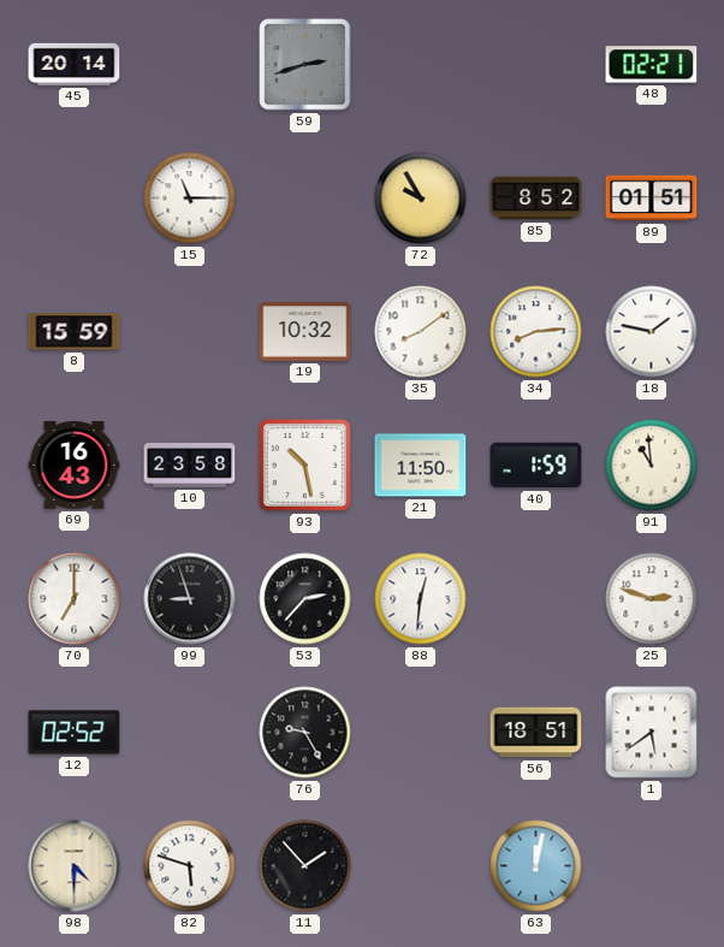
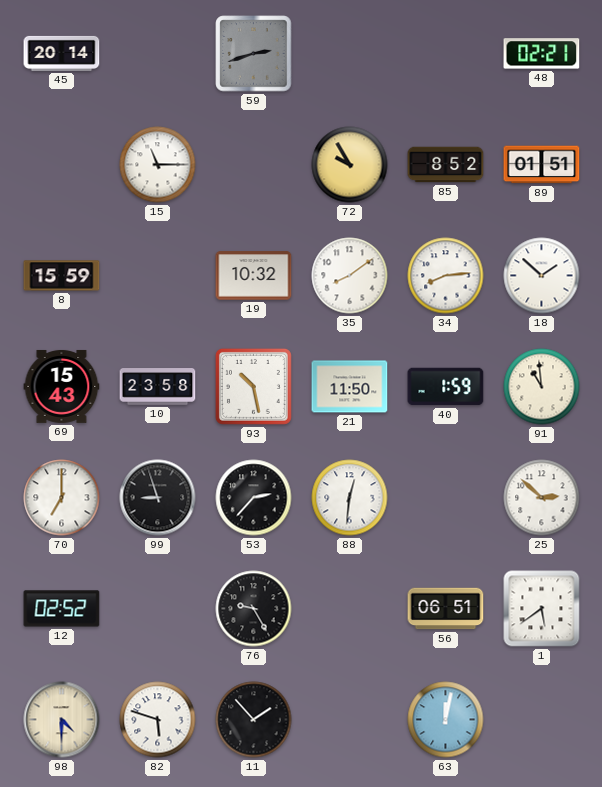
18: 1:47 -> 1:52
69: 16:43 -> 15:43
25: 2:48 -> 2:52
56: 18:51 -> 06:51
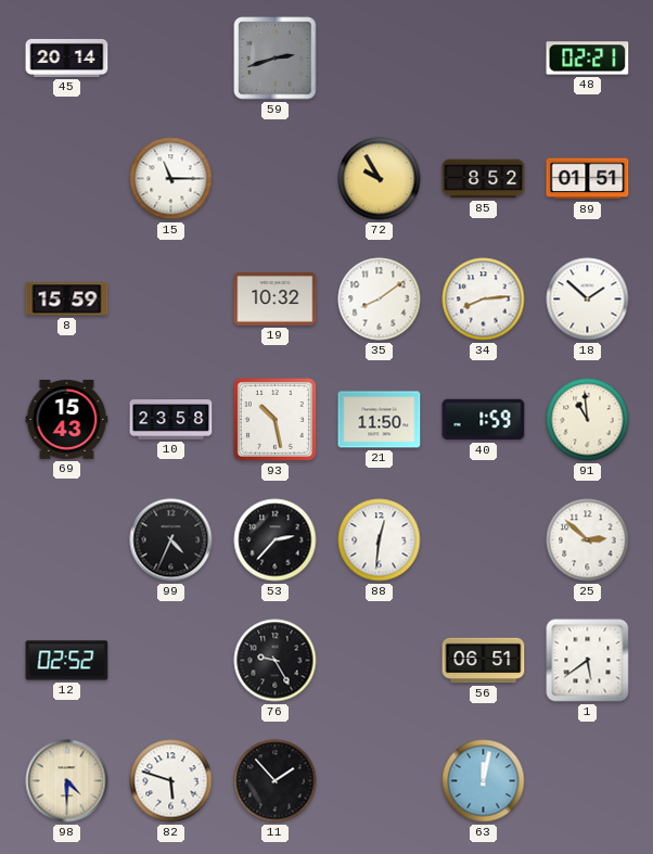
70: 7:00 -> none
99: 8:57 -> 4:34
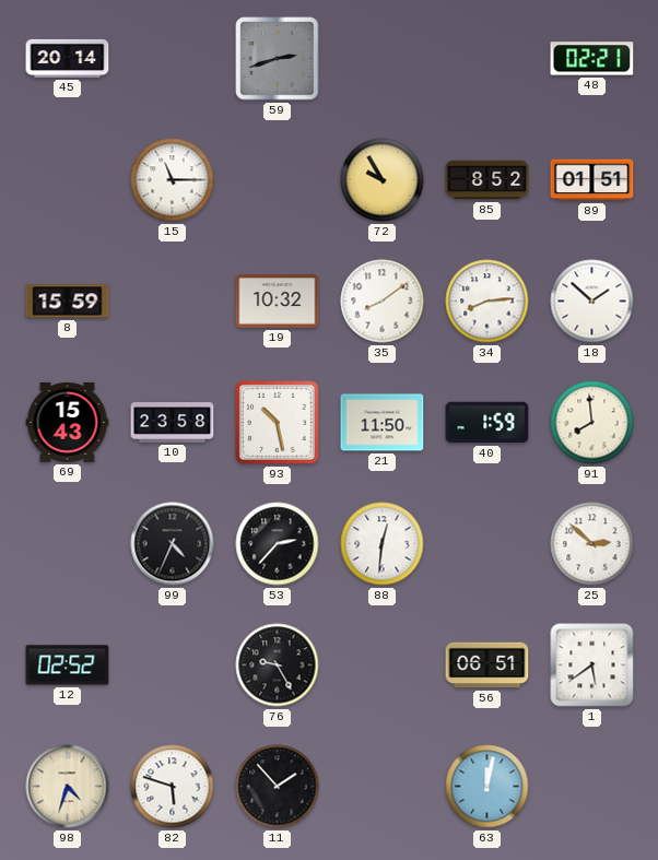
91: 10:59 -> 7:59
98: 4:30 -> 4:33
